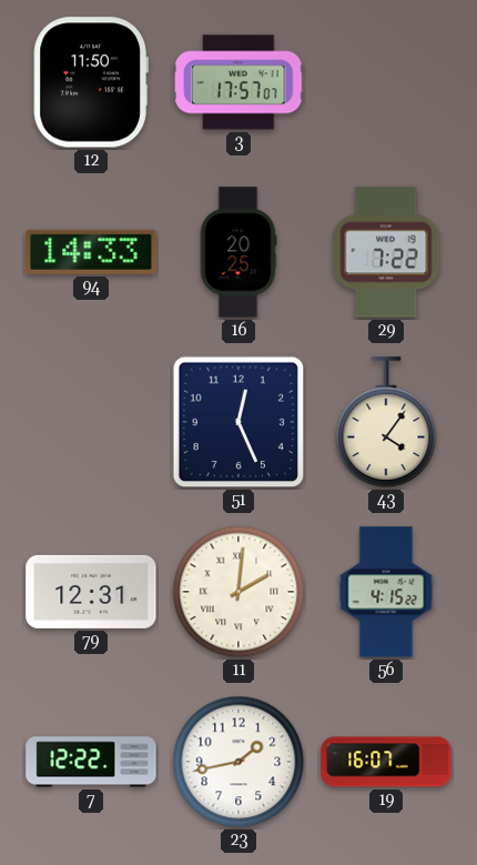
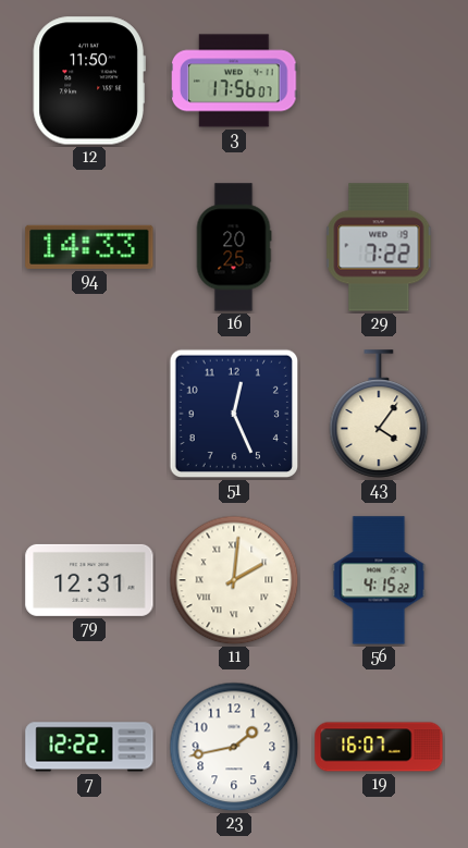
3: 17:57 -> 17:56
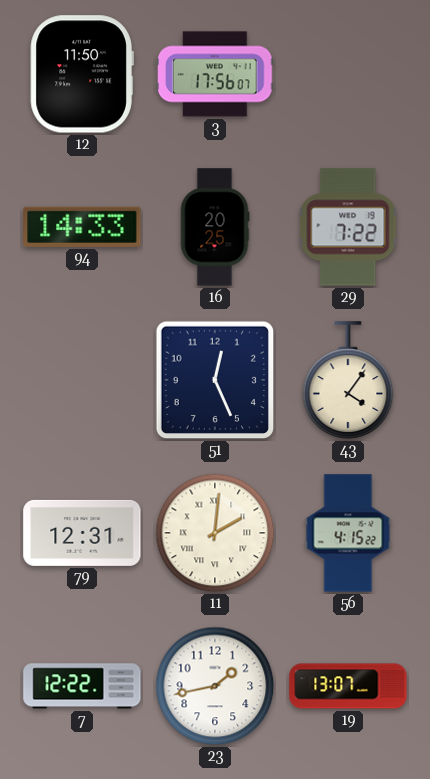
19: 16:07 -> 13:07
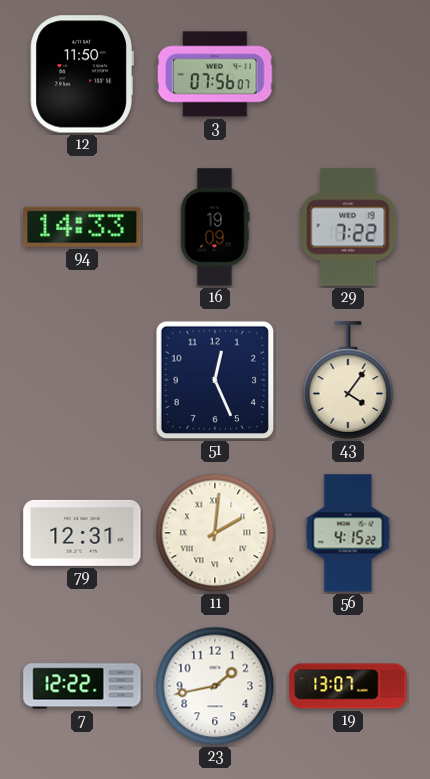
3: 17:56 -> 07:56
16: 20:25 -> 19:09
